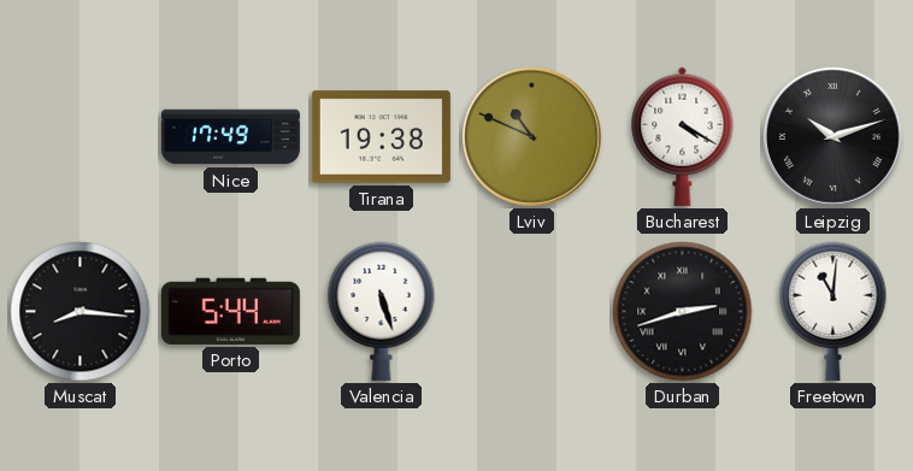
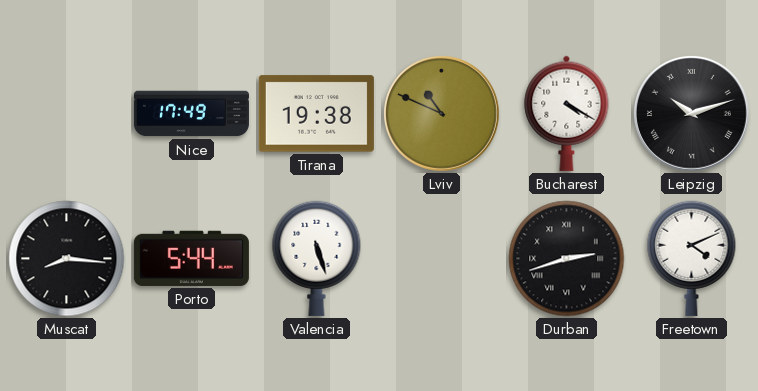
Freetown: 11:01 -> 4:11
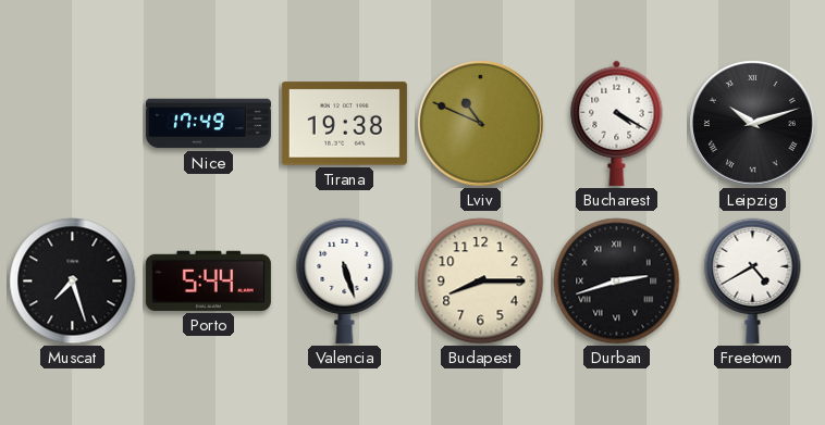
Muscat: 8:16 -> 7:27
Budapest: none -> 8:15
Freetown: 4:11 -> 4:40
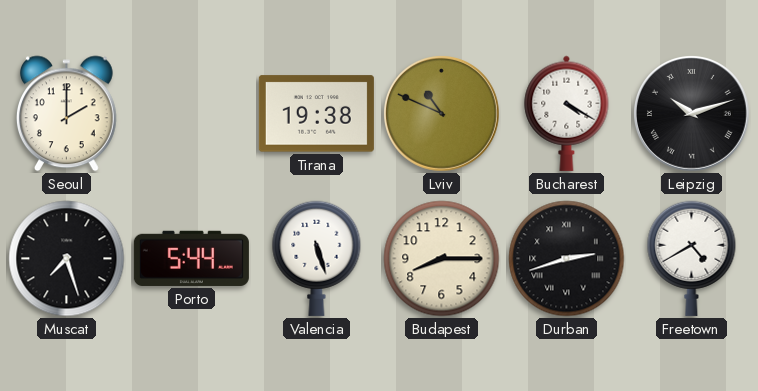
Seoul: none -> 2:00
Nice: 17:49 -> none
